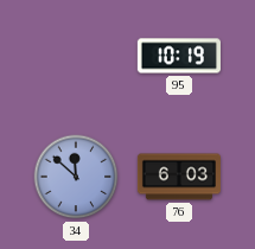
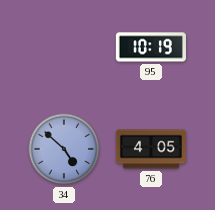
34: 11:52 -> 4:52
76: 6:03 -> 4:05
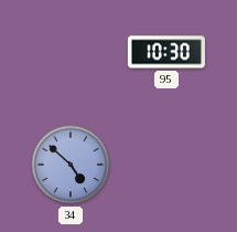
95: 10:19 -> 10:30
76: 4:05 -> none
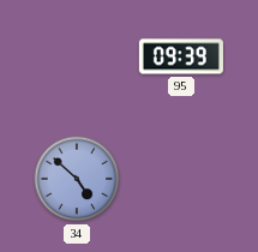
95: 10:30 -> 09:39
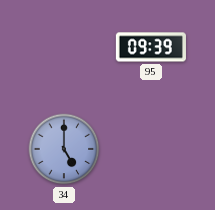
34: 4:52 -> 5:00
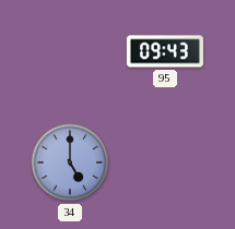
95: 09:39 -> 09:43
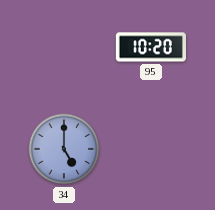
95: 09:43 -> 10:20
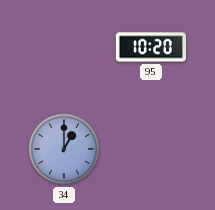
34: 5:00 -> 1:00
